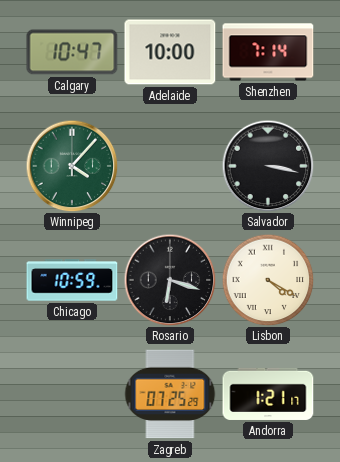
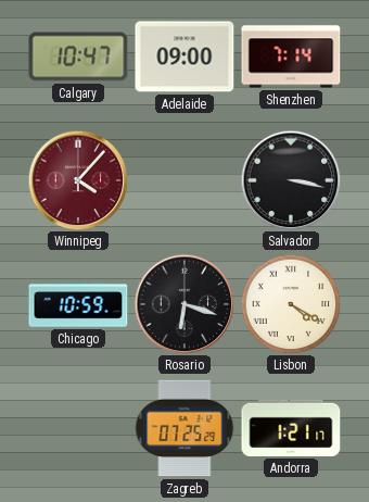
Adelaide: 10:00 -> 09:00
Winnipeg dial: green -> burgundy
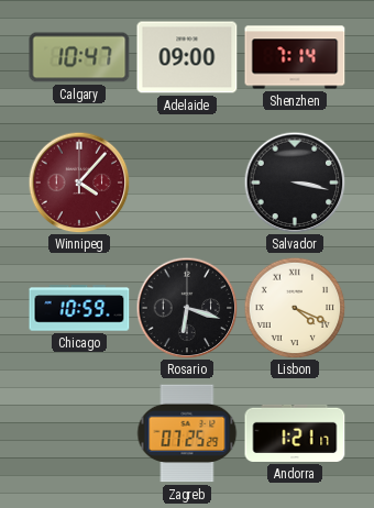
Lisbon: 4:20 -> 4:19
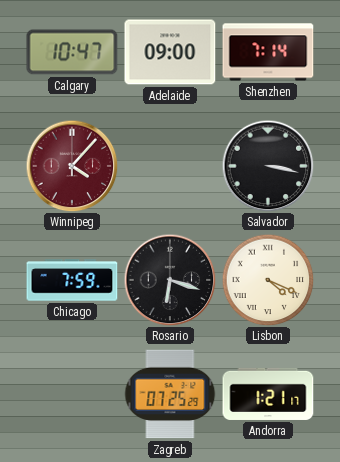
Chicago: 10:59 -> 7:59
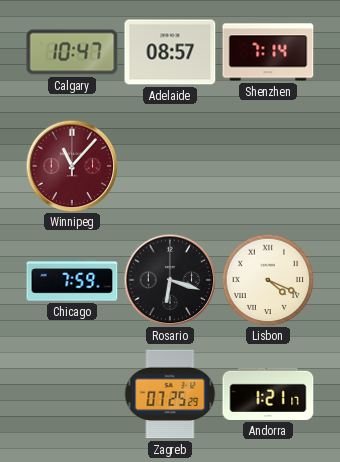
Adelaide: 09:00 -> 08:57
Winnipeg: 4:07 -> 11:07
Salvador: 3:17 -> none
